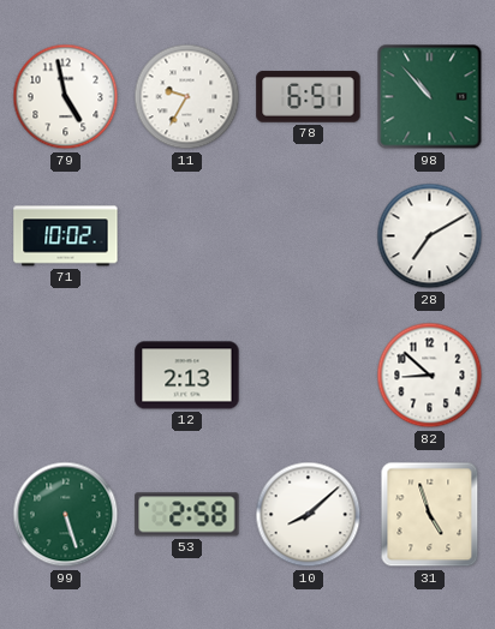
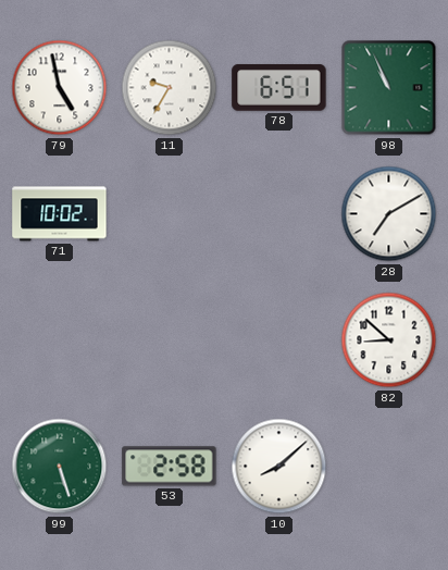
98: 10:53 -> 10:56
12: 2:13 -> none
31: 4:57 -> none
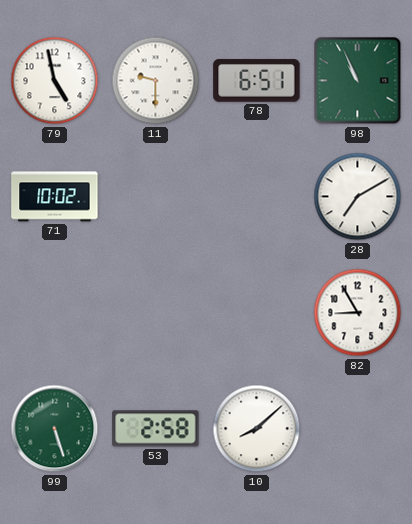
11: 9:35 -> 9:30
82: 8:52 -> 8:55
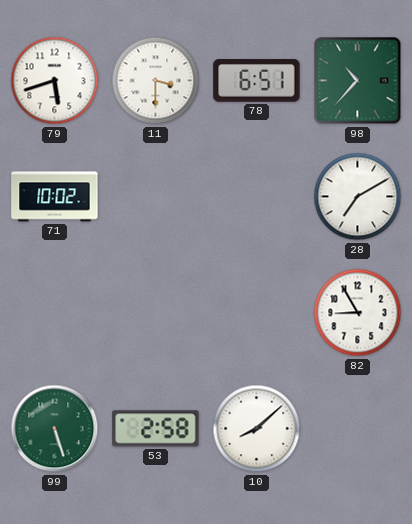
79: 4:58 -> 5:42
11: 9:30 -> 3:30
98: 10:56 -> 10:37
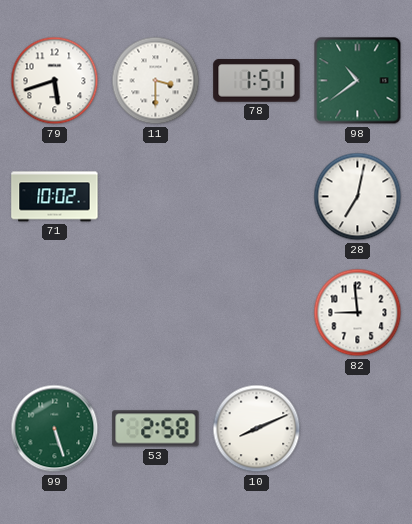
78: 6:51 -> 1:51
98: 10:37 -> 10:39
28: 7:10 -> 7:02
82: 8:55 -> 8:59
10: 8:08 -> 8:11
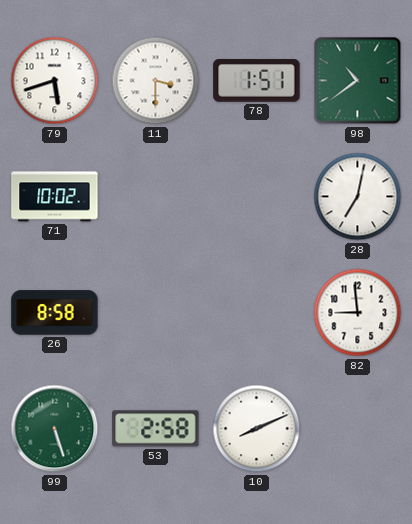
26: none -> 8:58
